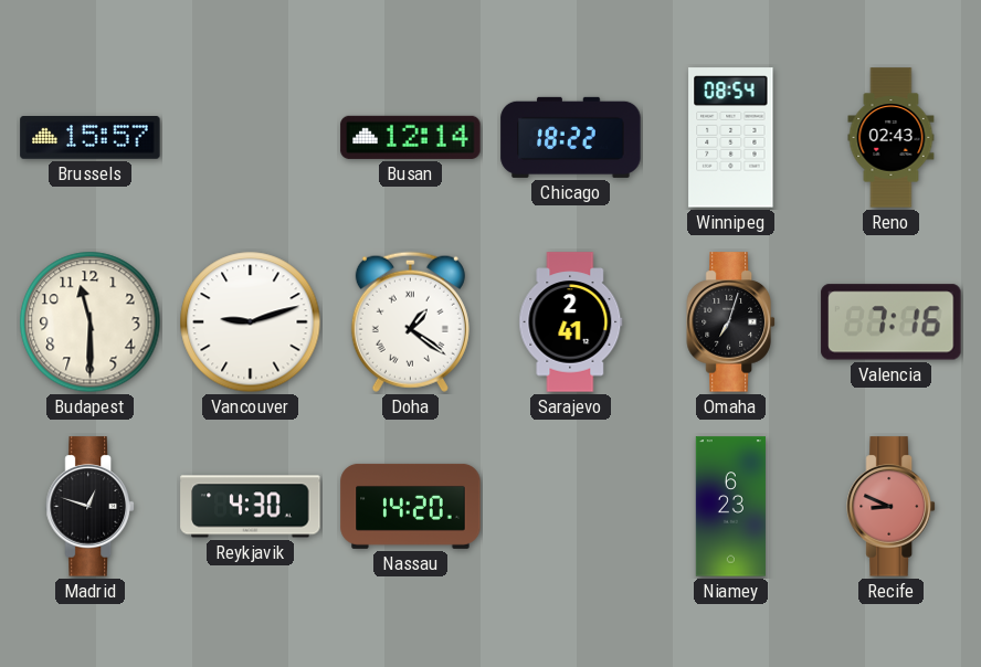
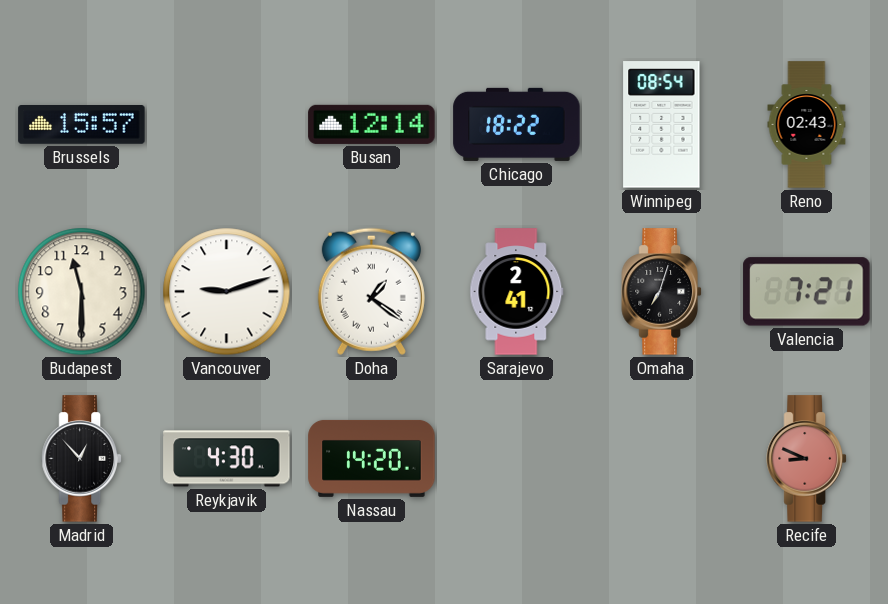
Valencia: 7:16 -> 7:21
Madrid: 12:48 -> 12:53
Niamey: 6:23 -> none
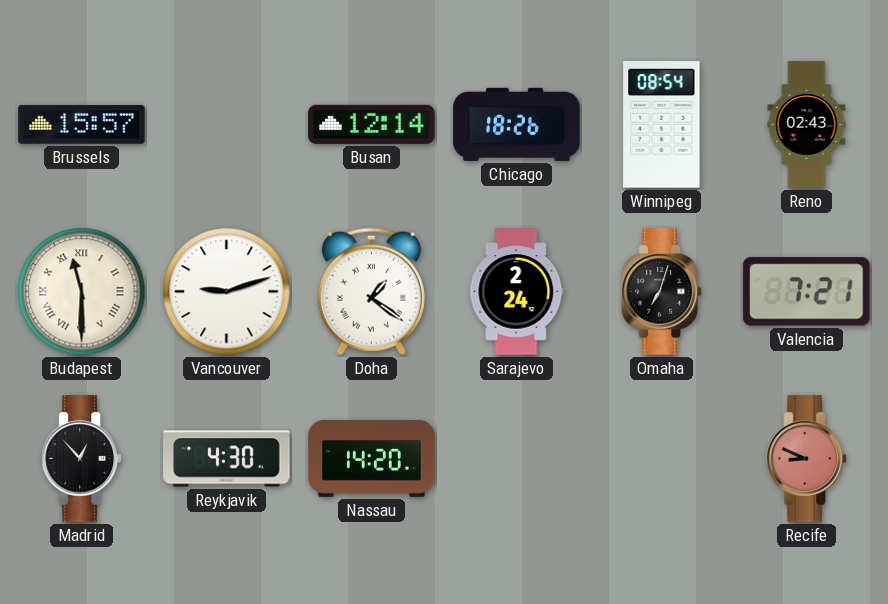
Chicago: 18:22 -> 18:26
Budapest numerals: Arabic -> Roman
Sarajevo: 2:41 -> 2:24
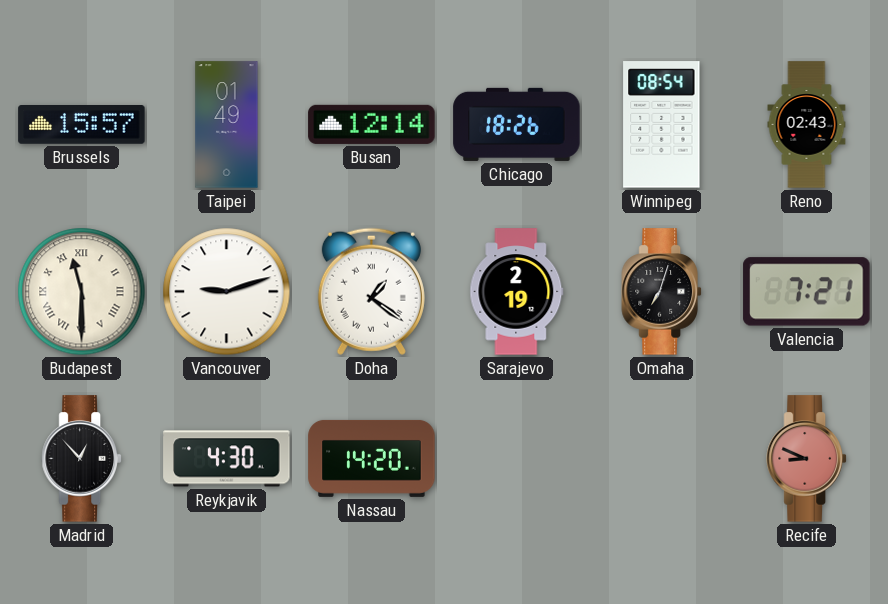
Taipei: none -> 01:49
Sarajevo: 2:24 -> 2:19
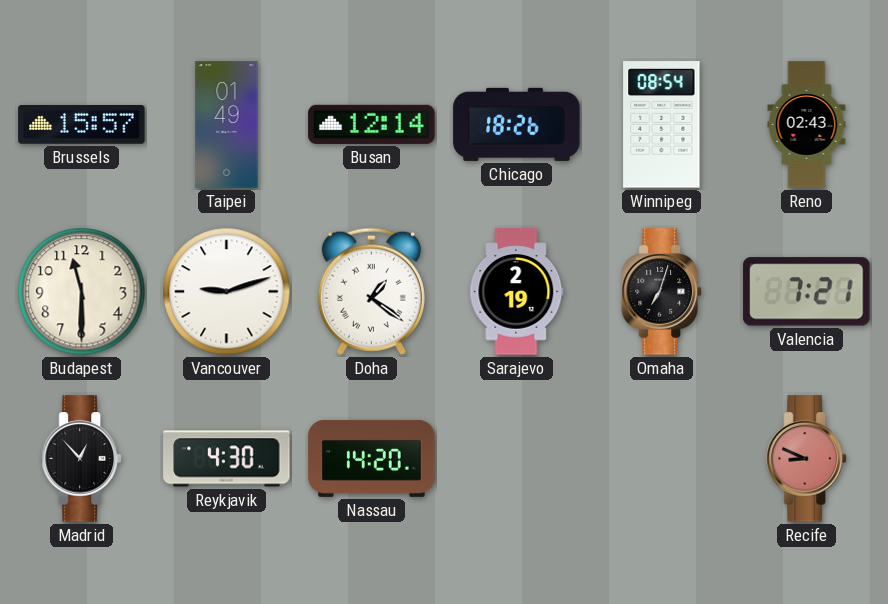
Budapest numerals: Roman -> Arabic
